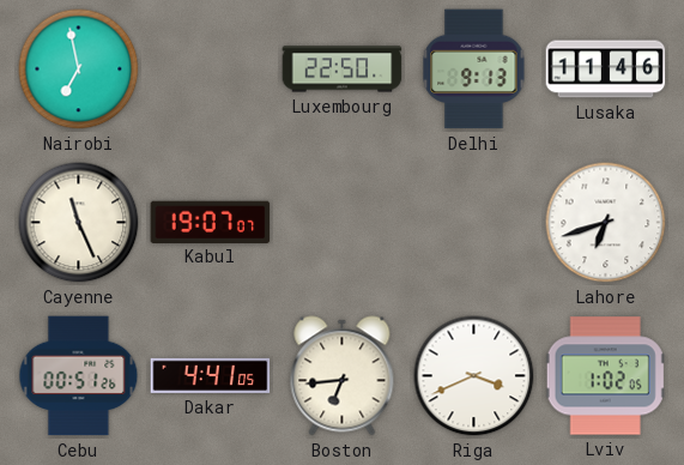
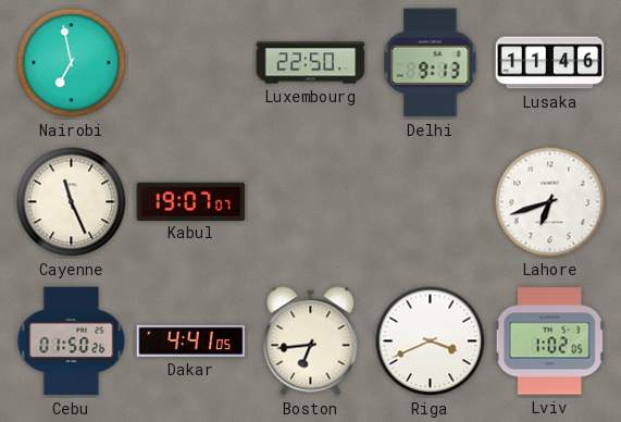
Cebu: 00:51 -> 01:50
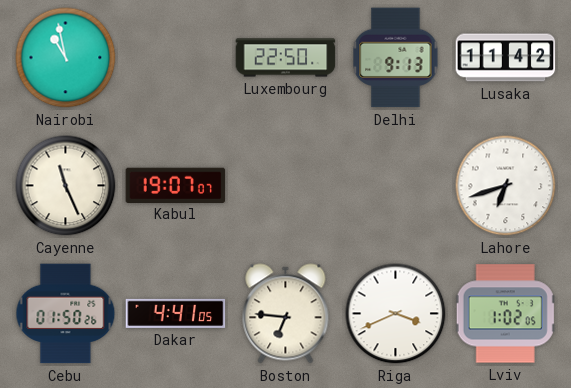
Nairobi: 6:58 -> 10:58
Lusaka: 11:46 -> 11:42
Boston: 6:44 -> 6:46
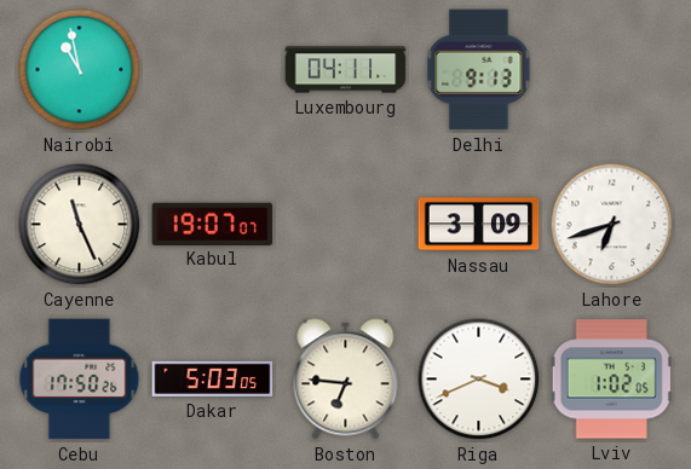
Luxembourg: 22:50 -> 04:11
Lusaka: 11:42 -> none
Nassau: none -> 3:09
Cebu: 01:50 -> 17:50
Dakar: 4:41 -> 5:03
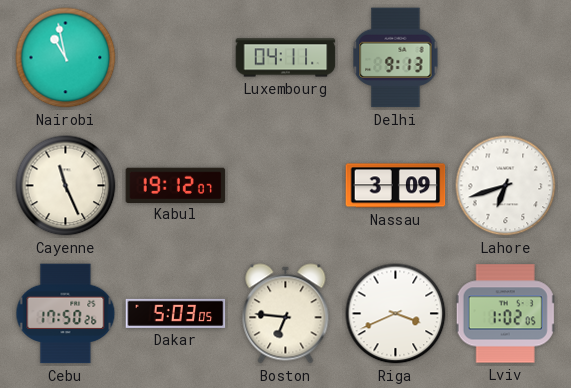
Kabul: 19:07 -> 19:12
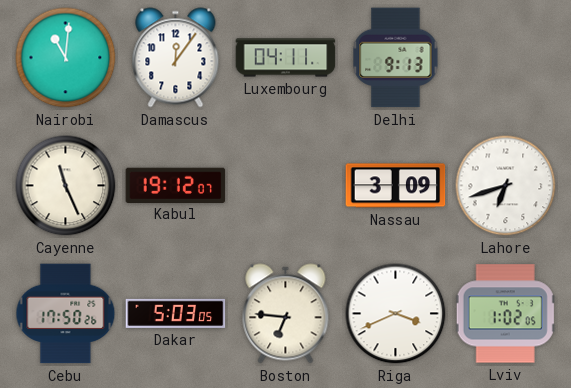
Nairobi: 10:58 -> 11:01
Damascus: none -> 12:06
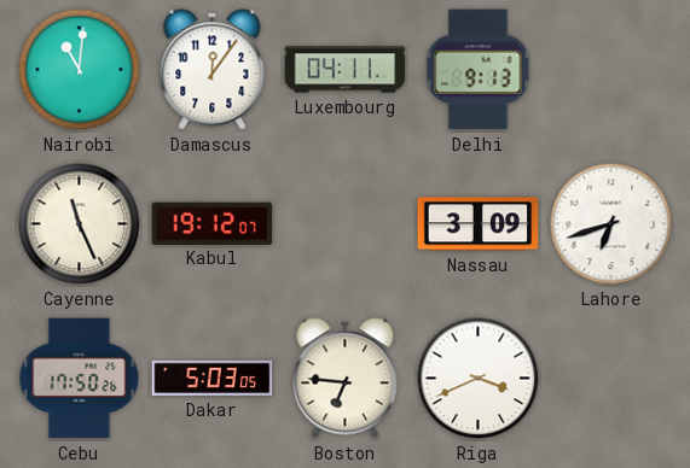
Lviv: 1:02 -> none
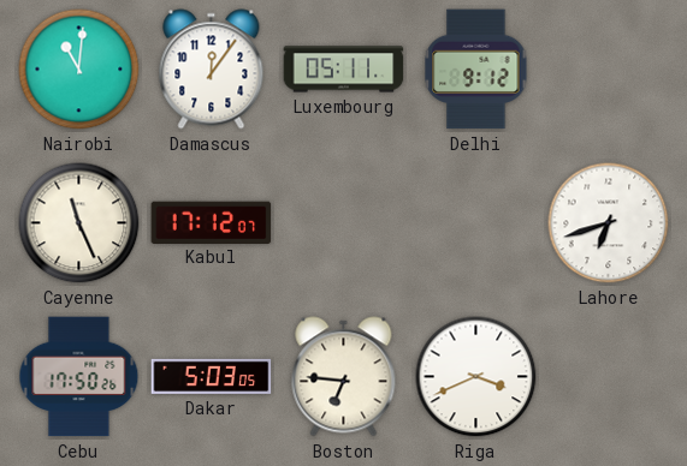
Luxembourg: 04:11 -> 05:11
Delhi: 9:13 -> 9:12
Kabul: 19:12 -> 17:12
Nassau: 3:09 -> none
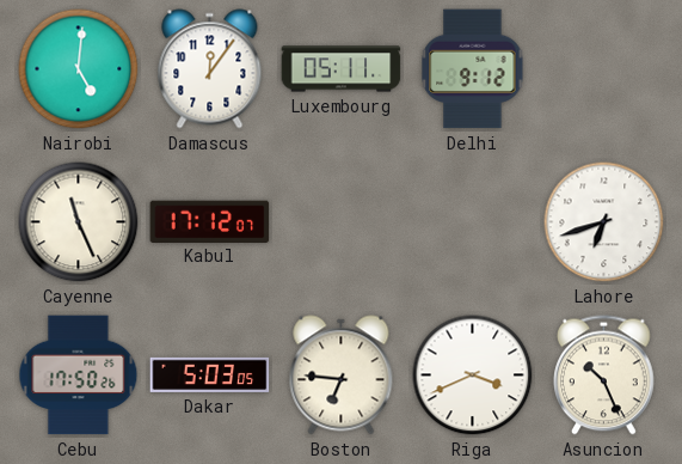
Nairobi: 11:01 -> 5:01
Asuncion: none -> 10:26
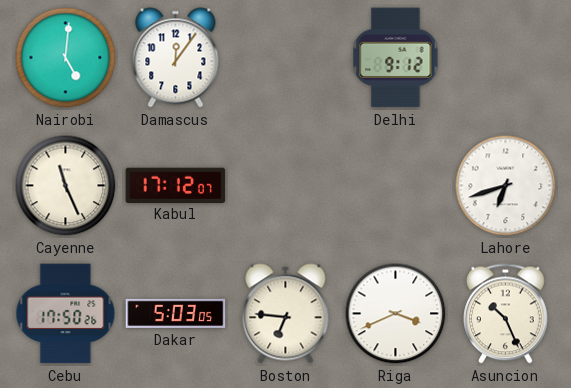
Luxembourg: 05:11 -> none
